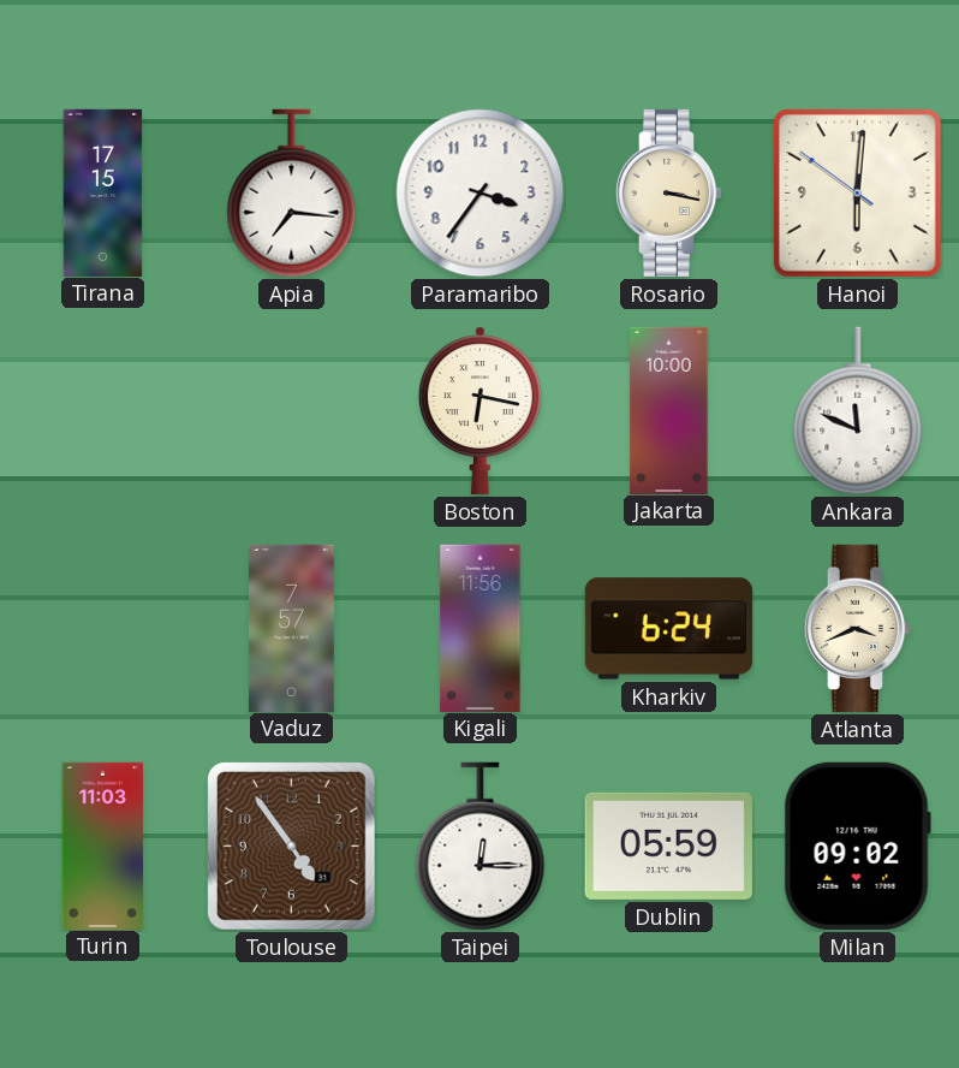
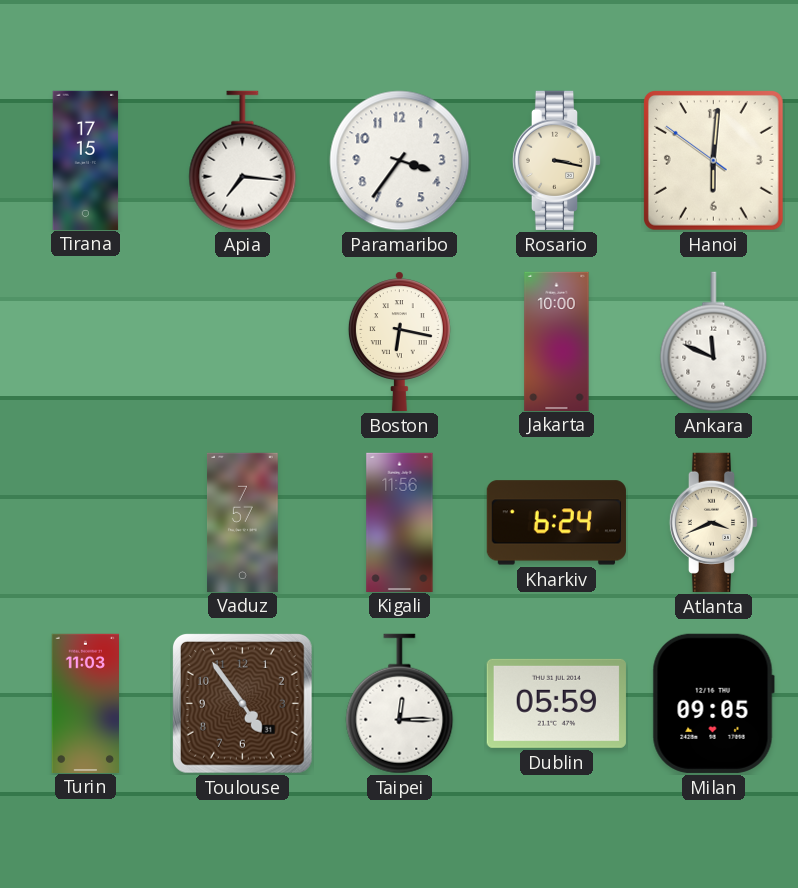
Milan: 09:02 -> 09:05
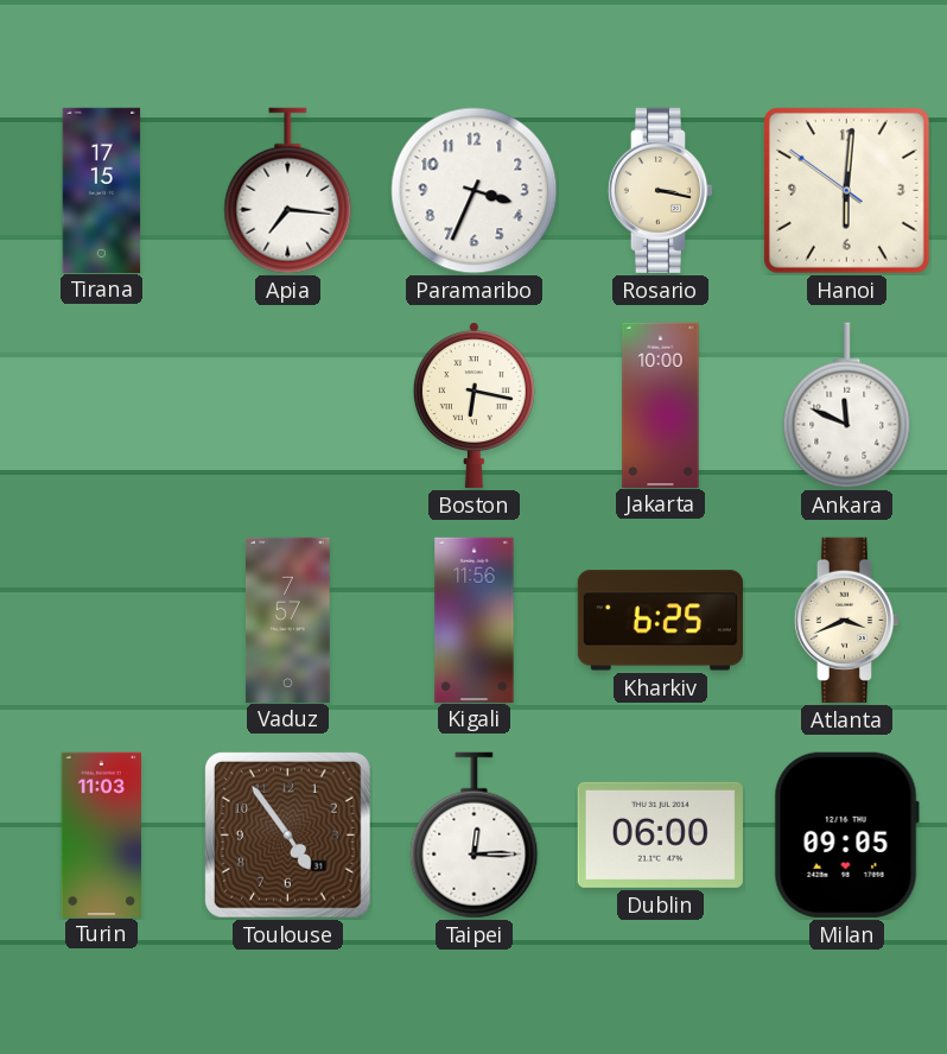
Paramaribo: 3:36 -> 3:34
Kharkiv: 6:24 -> 6:25
Dublin: 05:59 -> 06:00
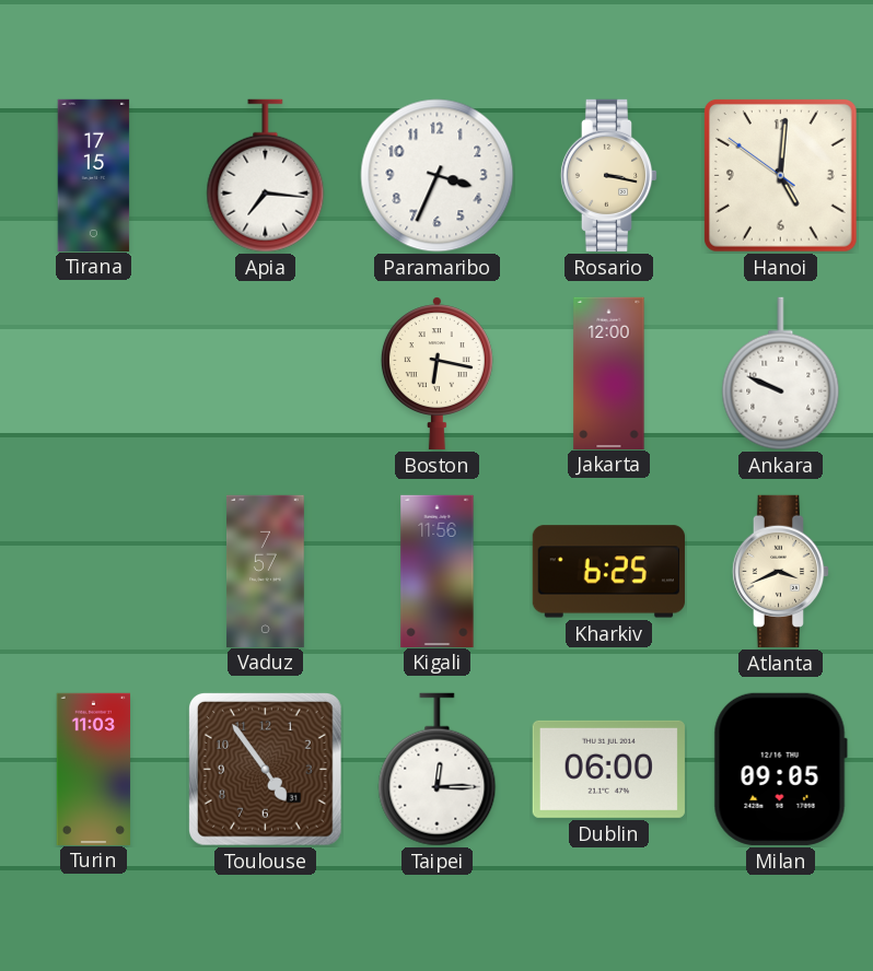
Hanoi: 6:00 -> 5:00
Jakarta: 10:00 -> 12:00
Ankara: 11:49 -> 9:49
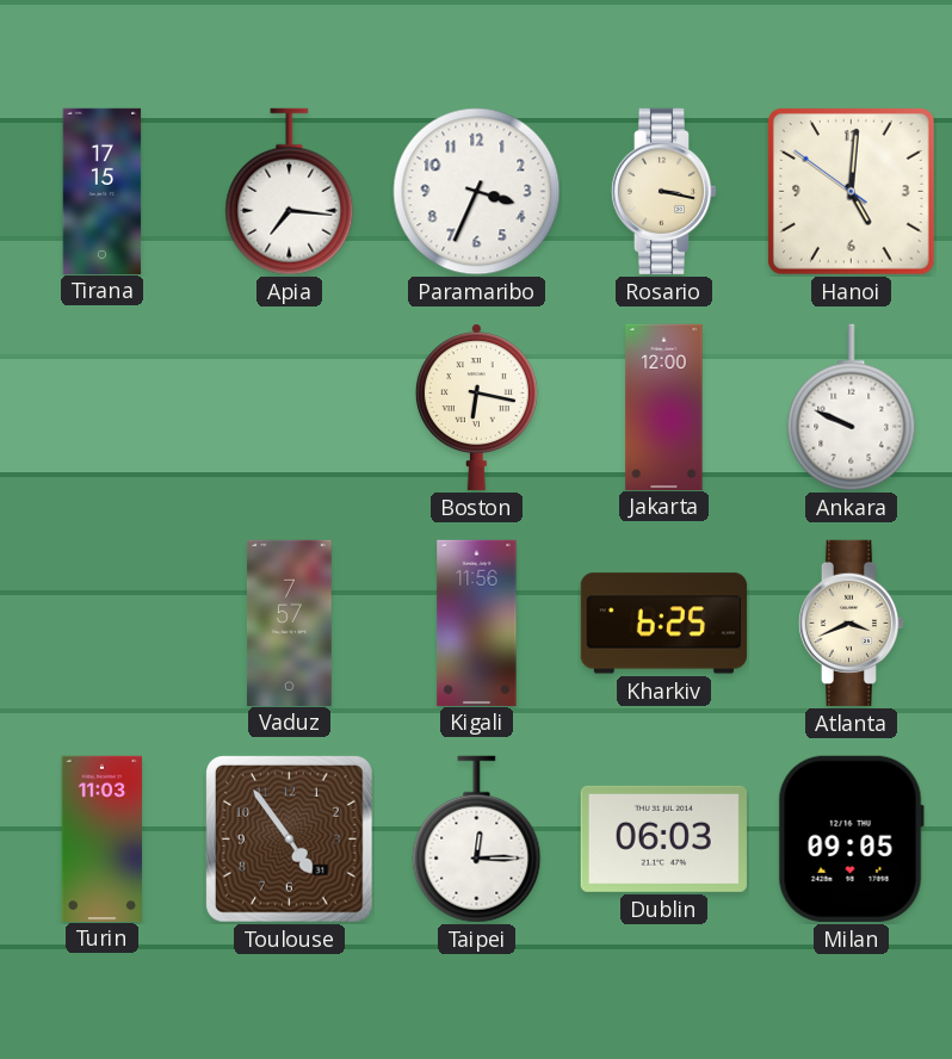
Dublin: 06:00 -> 06:03
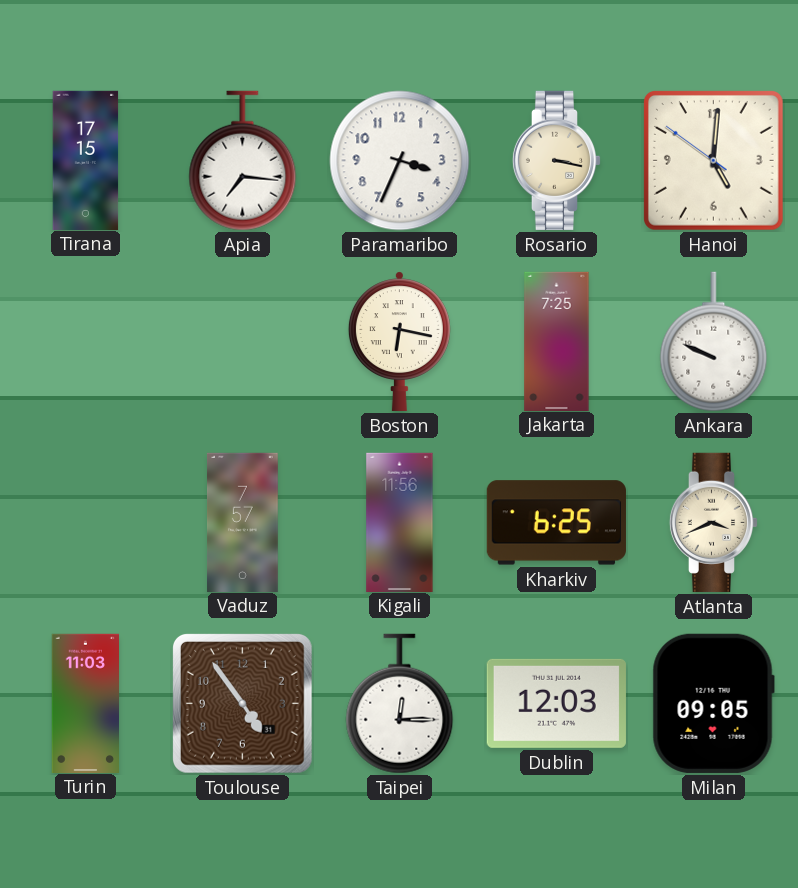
Jakarta: 12:00 -> 7:25
Dublin: 06:03 -> 12:03
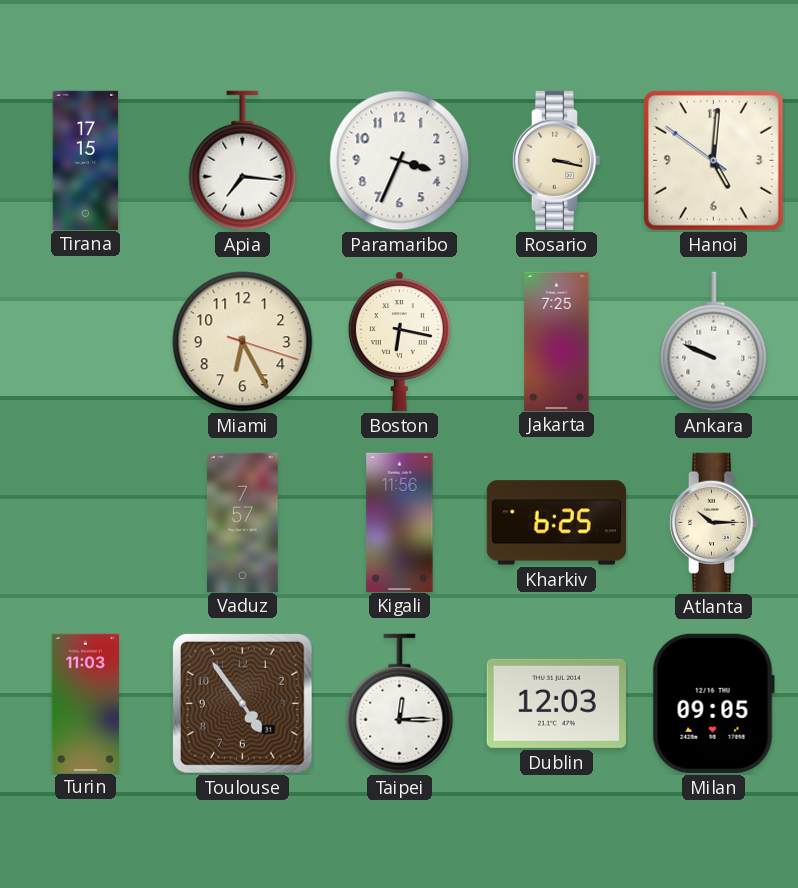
Miami: none -> 6:25
Atlanta: 3:41 -> 10:15
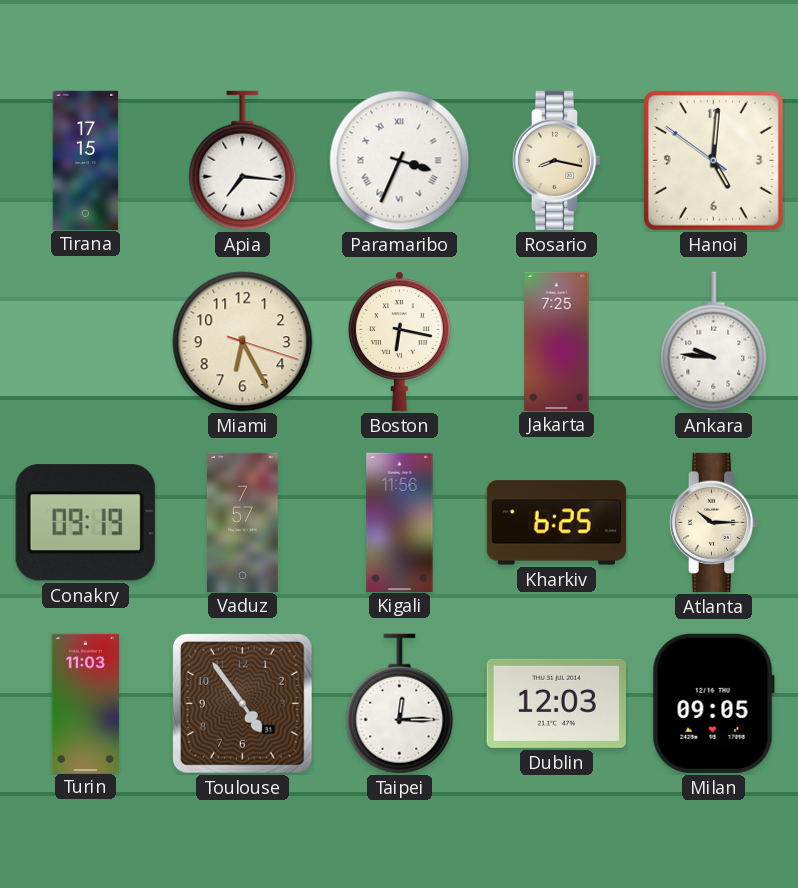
Paramaribo numerals: Arabic -> Roman
Rosario: 3:17 -> 8:17
Ankara: 9:49 -> 9:46
Conakry: none -> 09:19
